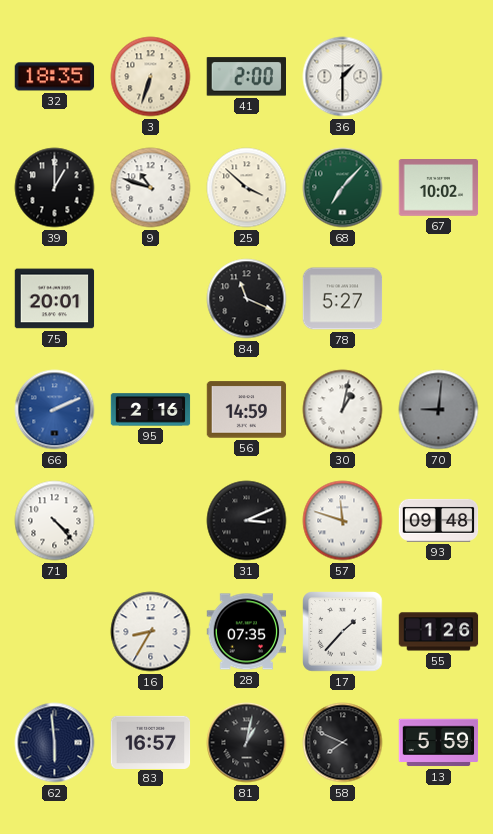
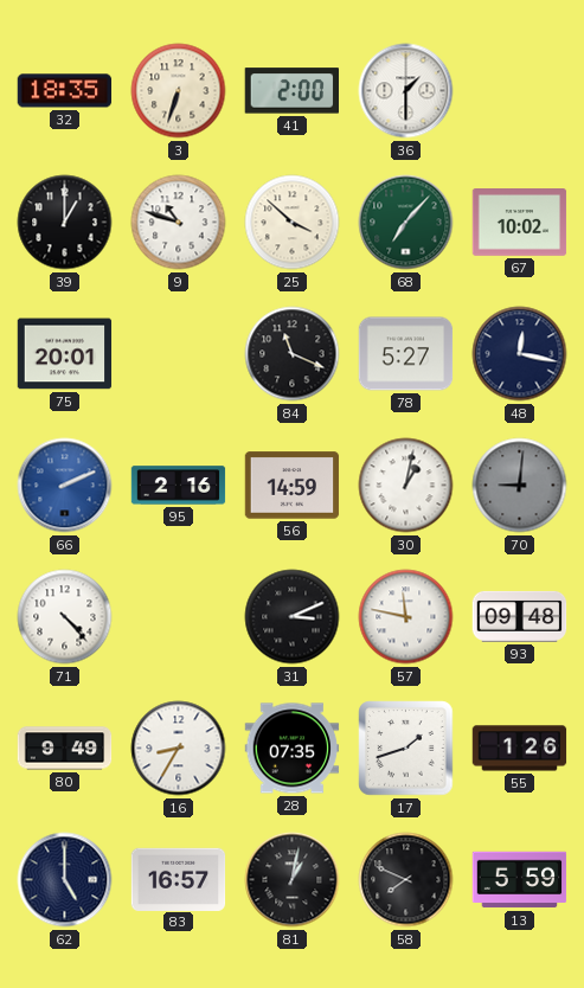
48: none -> 12:17
57: 11:48 -> 11:47
80: none -> 9:49
17: 1:37 -> 1:42
62: 5:59 -> 5:00
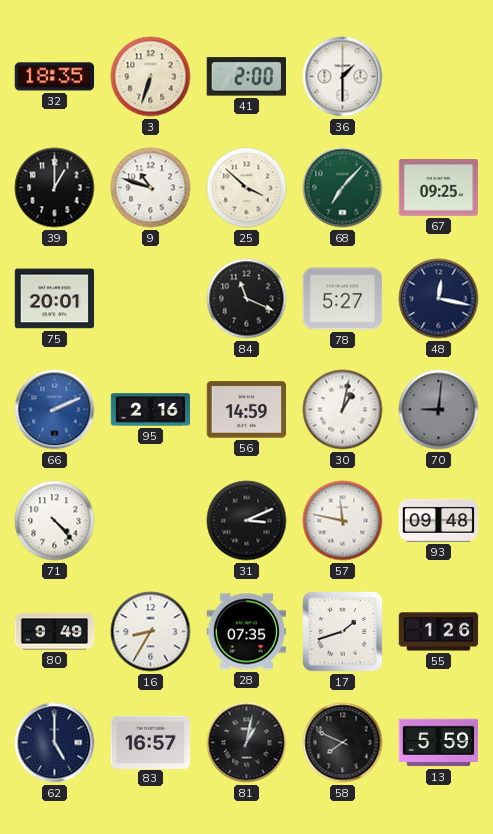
67: 10:02 -> 09:25
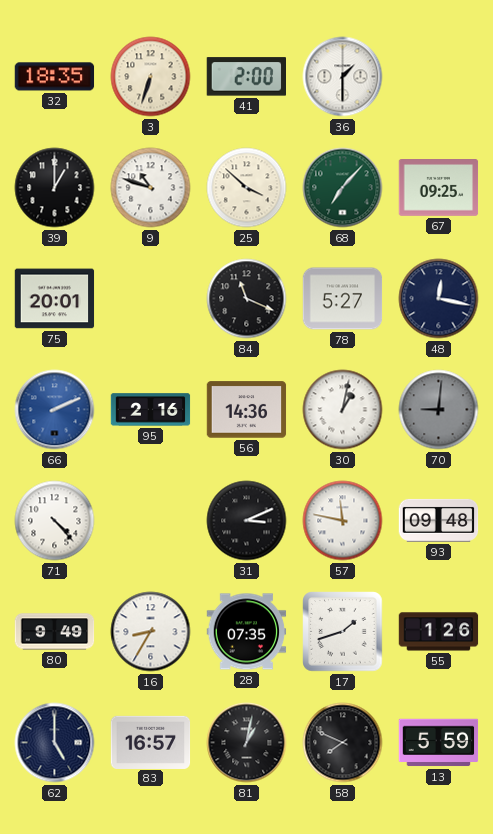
56: 14:59 -> 14:36
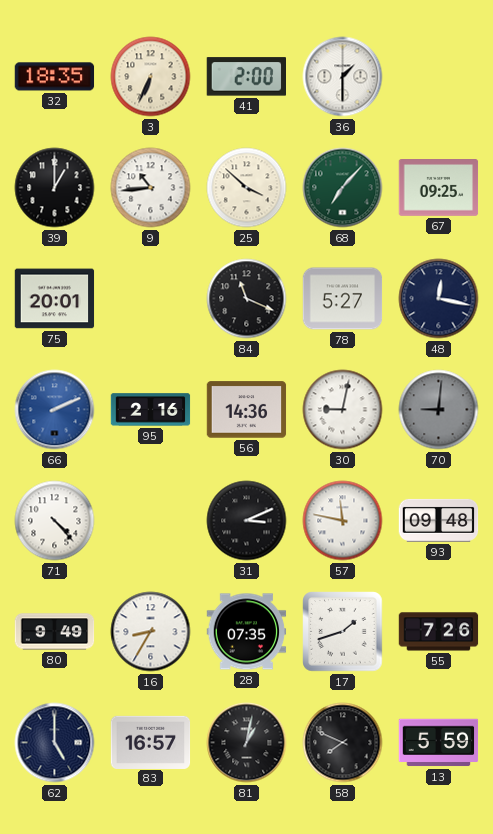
3: 6:33 -> 6:34
9: 10:48 -> 10:44
30: 1:02 -> 9:02
55: 1:26 -> 7:26
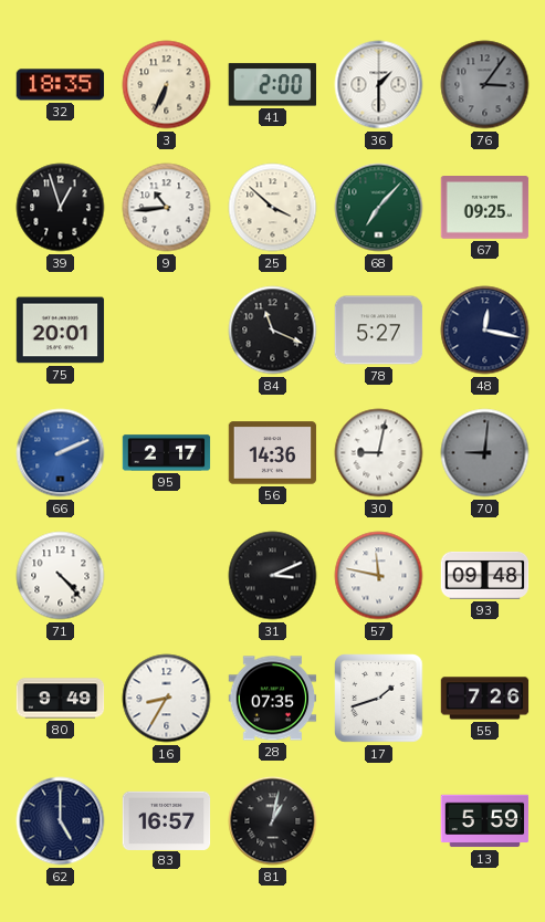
76: none -> 3:06
39: 1:00 -> 12:57
95: 2:16 -> 2:17
58: 7:49 -> none
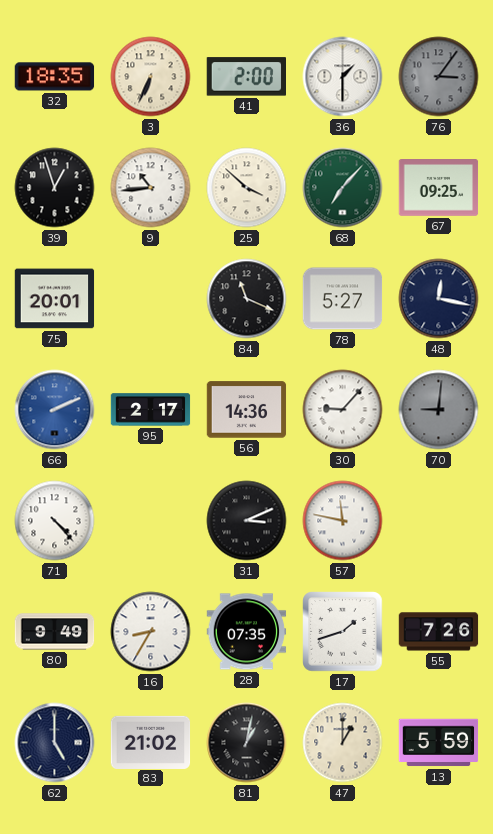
30: 9:02 -> 9:07
93: 09:48 -> none
83: 16:57 -> 21:02
47: none -> 1:00
